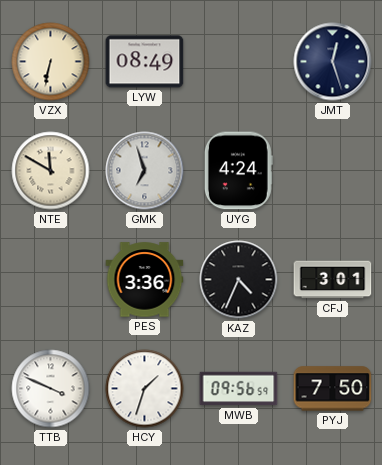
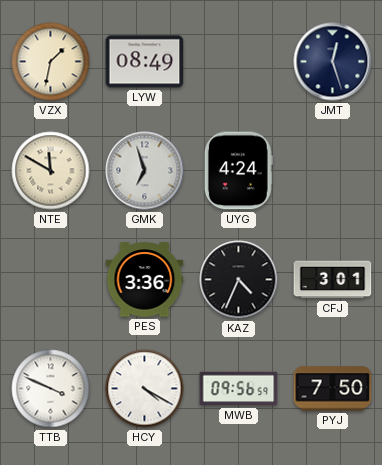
VZX: 6:32 -> 1:32
HCY: 1:33 -> 4:20
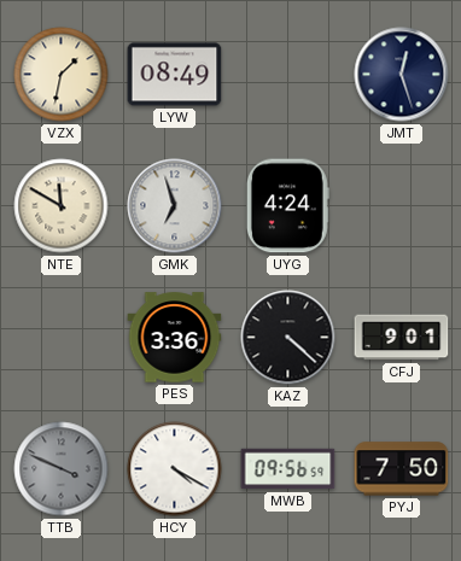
KAZ: 4:34 -> 4:22
CFJ: 3:01 -> 9:01
TTB dial: white -> grey
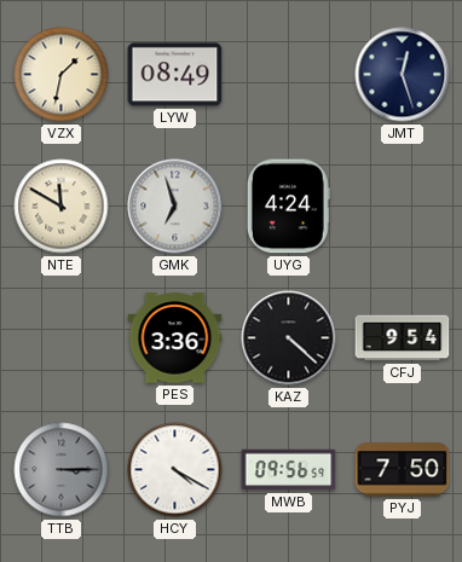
CFJ: 9:01 -> 9:54
TTB: 3:49 -> 3:15
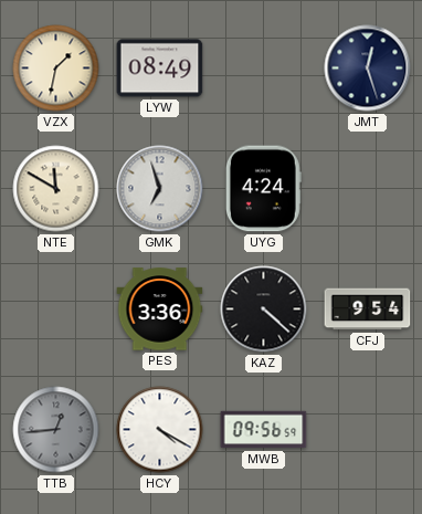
TTB: 3:15 -> 12:44
PYJ: 7:50 -> none
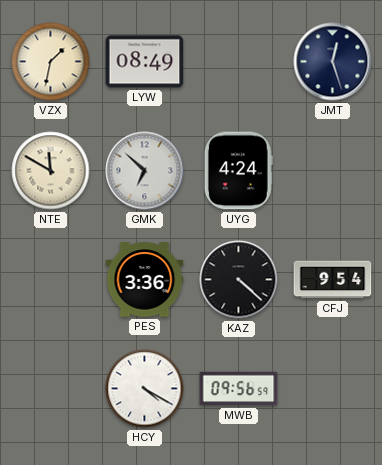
GMK: 6:57 -> 6:52
TTB: 12:44 -> none
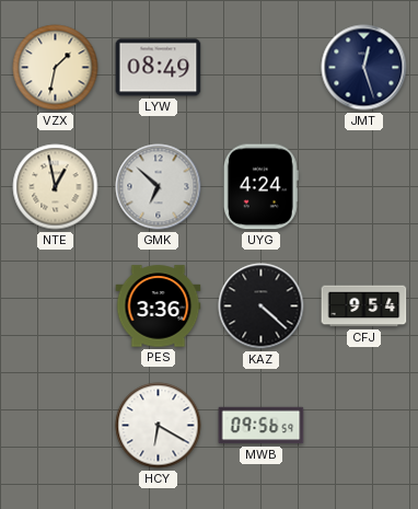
NTE: 11:50 -> 12:58
HCY: 4:20 -> 6:20
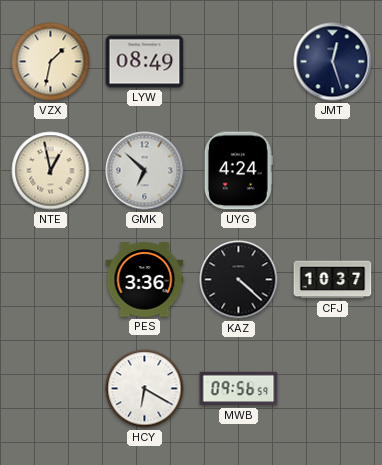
CFJ: 9:54 -> 10:37
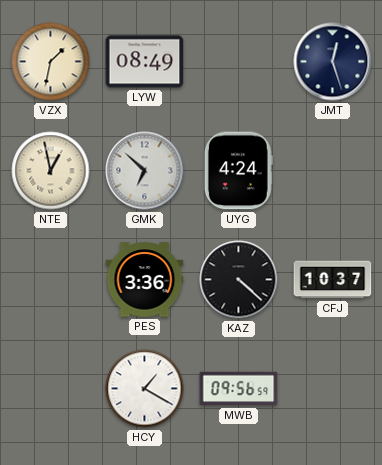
HCY: 6:20 -> 1:20
